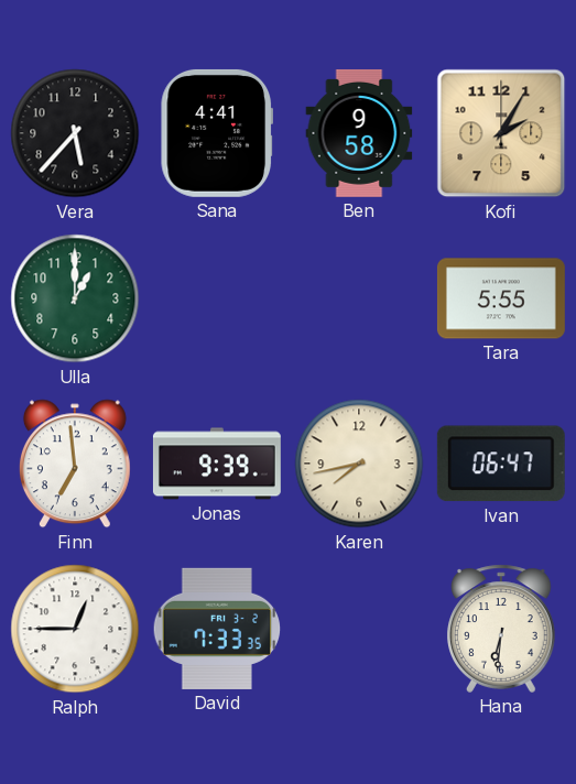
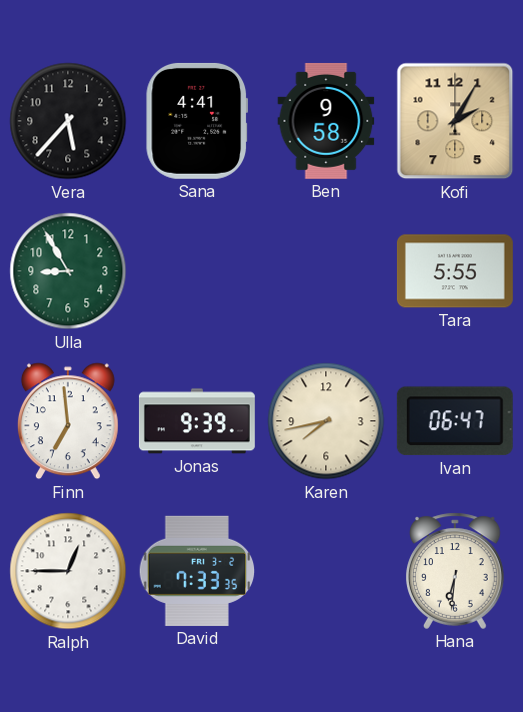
Ulla: 1:00 -> 8:55
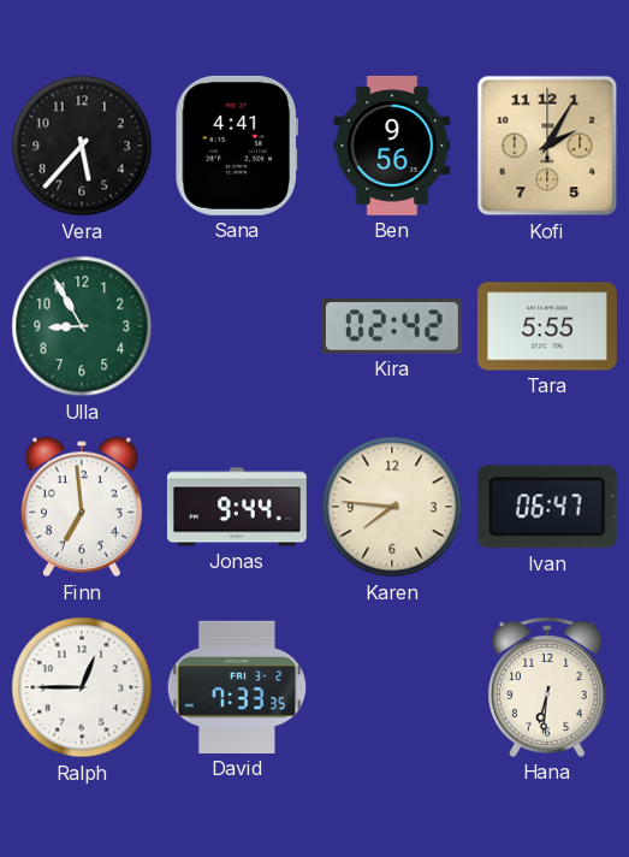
Ben: 9:58 -> 9:56
Kira: none -> 02:42
Jonas: 9:39 -> 9:44
Karen: 7:43 -> 7:46
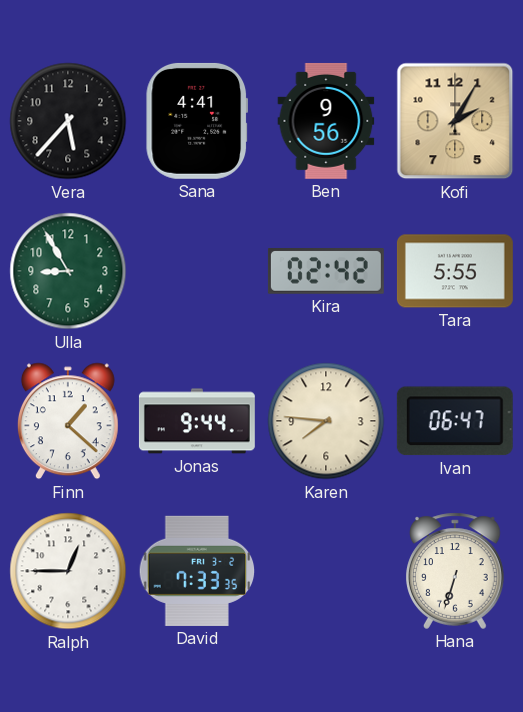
Finn: 6:59 -> 1:22
Hana: 6:31 -> 6:33
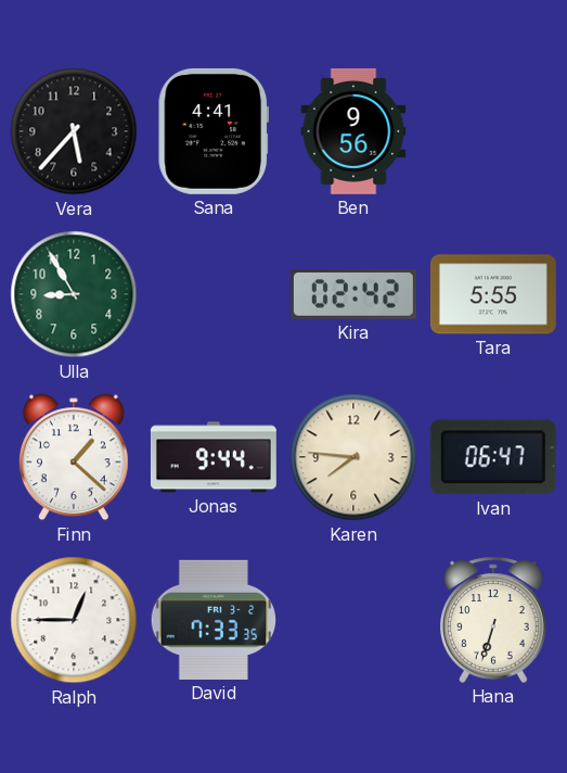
Kofi: 2:05 -> none
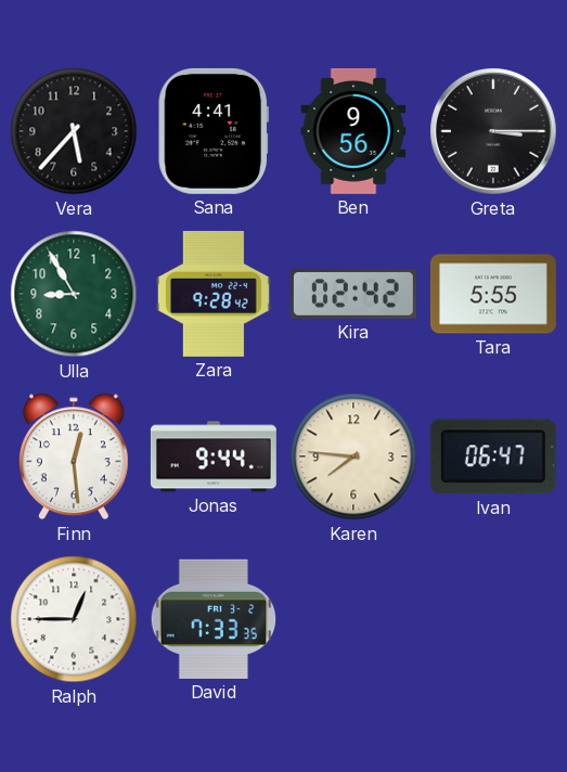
Greta: none -> 3:15
Zara: none -> 9:28
Finn: 1:22 -> 12:29
Hana: 6:33 -> none
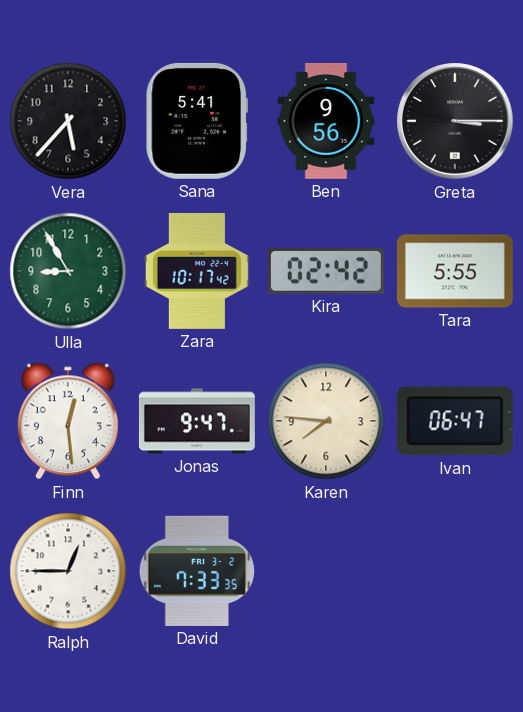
Sana: 4:41 -> 5:41
Zara: 9:28 -> 10:17
Jonas: 9:44 -> 9:47
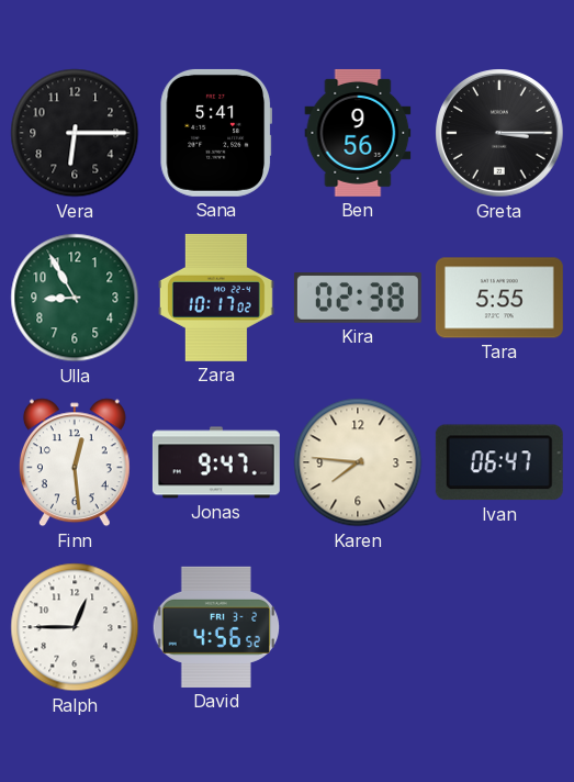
Vera: 5:37 -> 6:15
Zara: 10:17:42 -> 10:17:02
Kira: 02:42 -> 02:38
David: 7:33 -> 4:56
